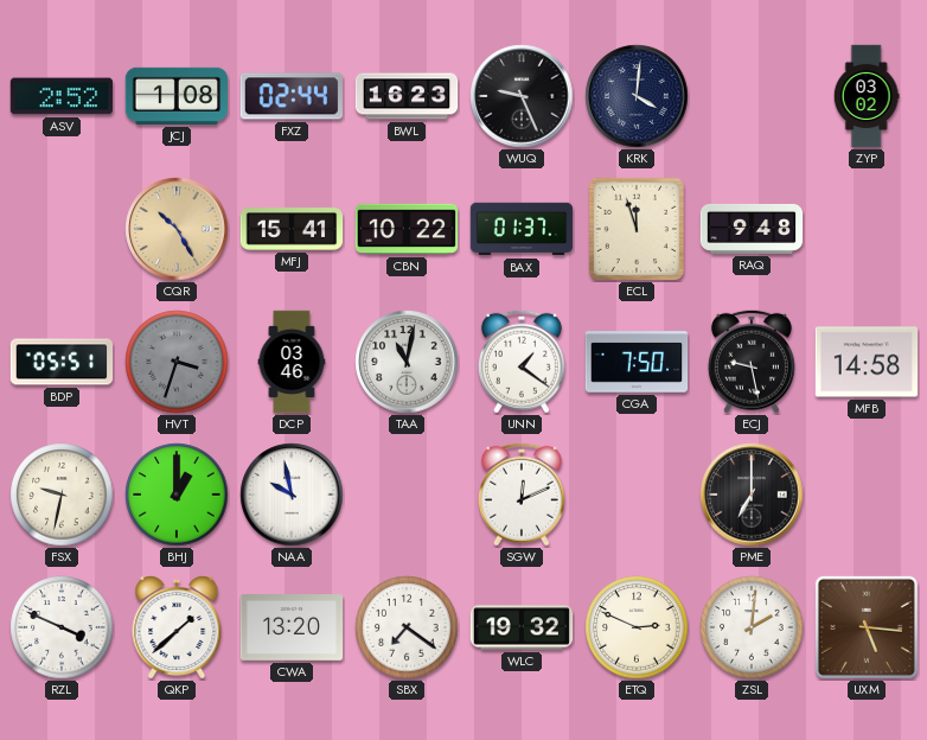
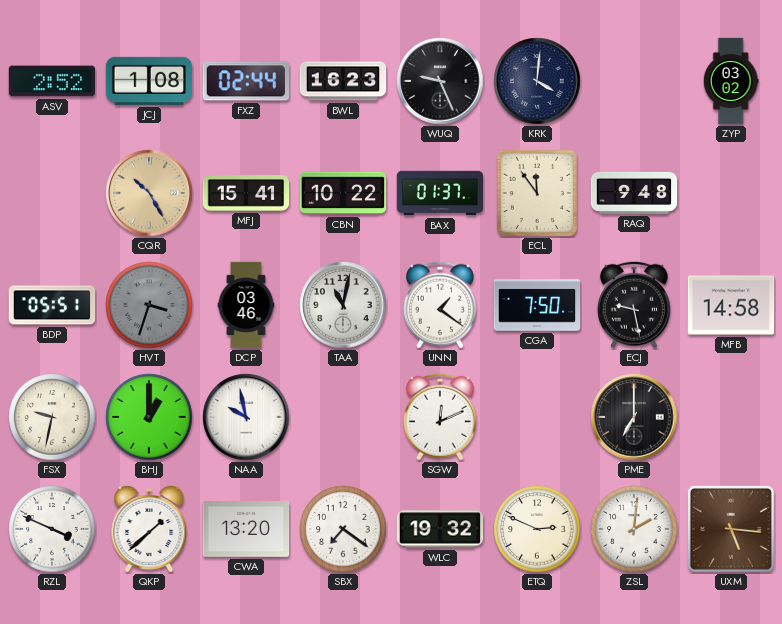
ECL: 11:57 -> 11:54
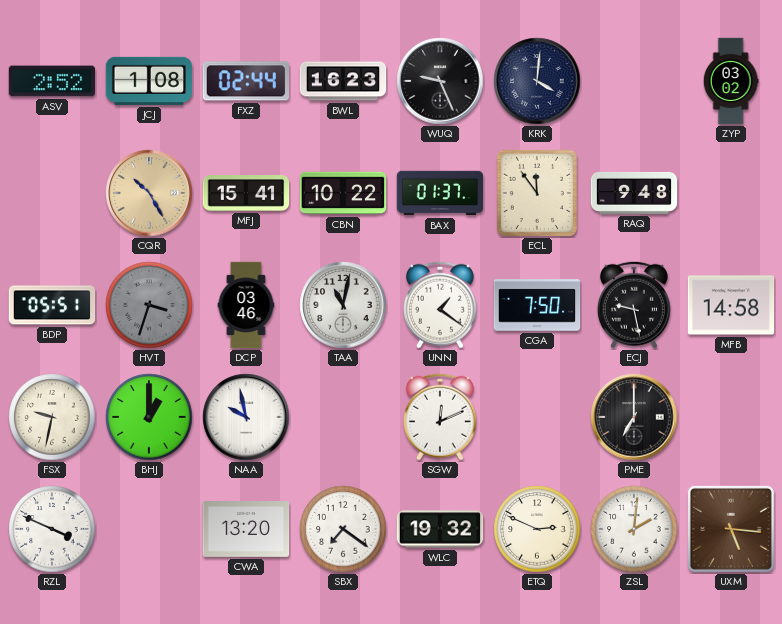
QKP: 1:38 -> none
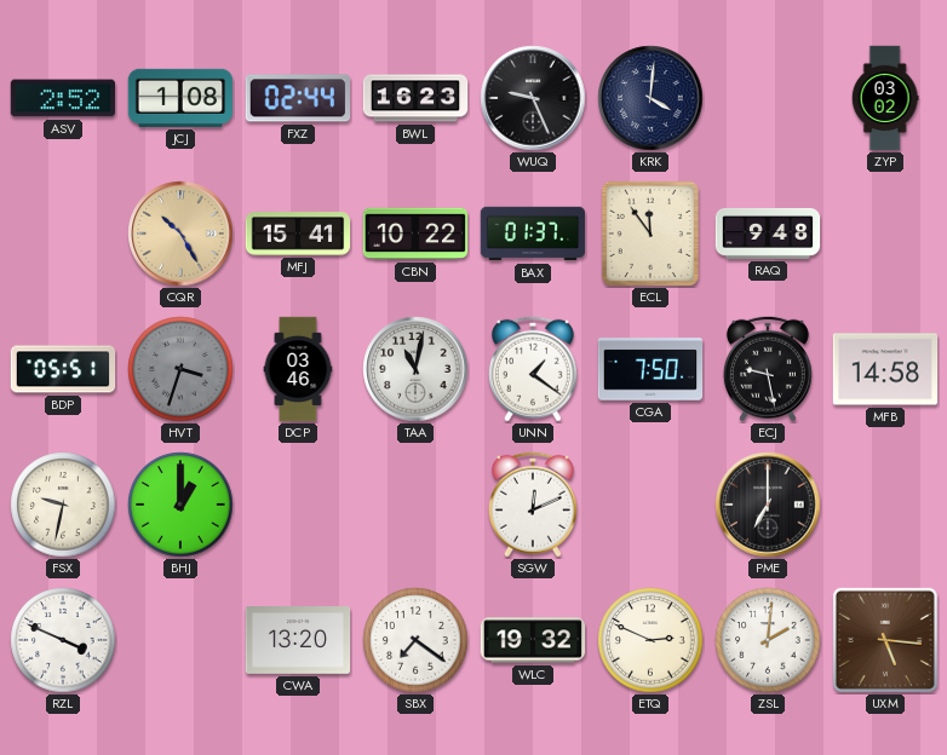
NAA: 9:58 -> none
